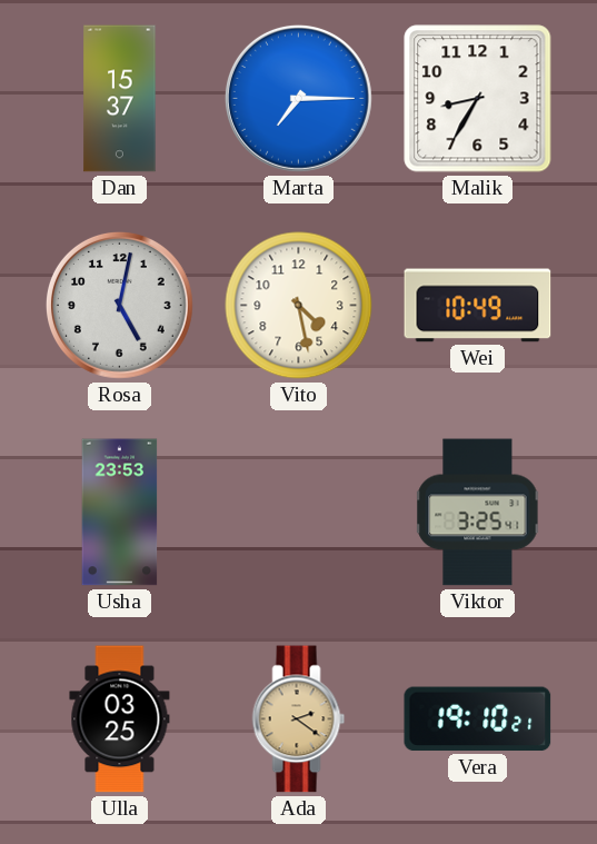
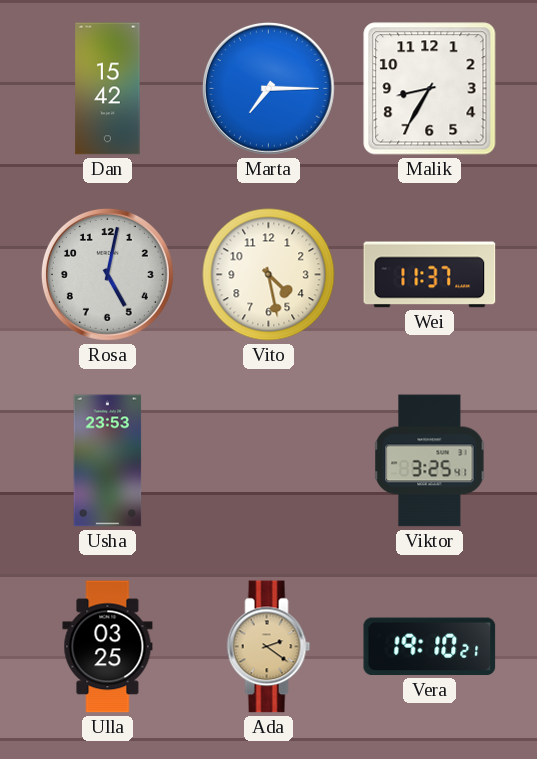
Dan: 15:37 -> 15:42
Wei: 10:49 -> 11:37
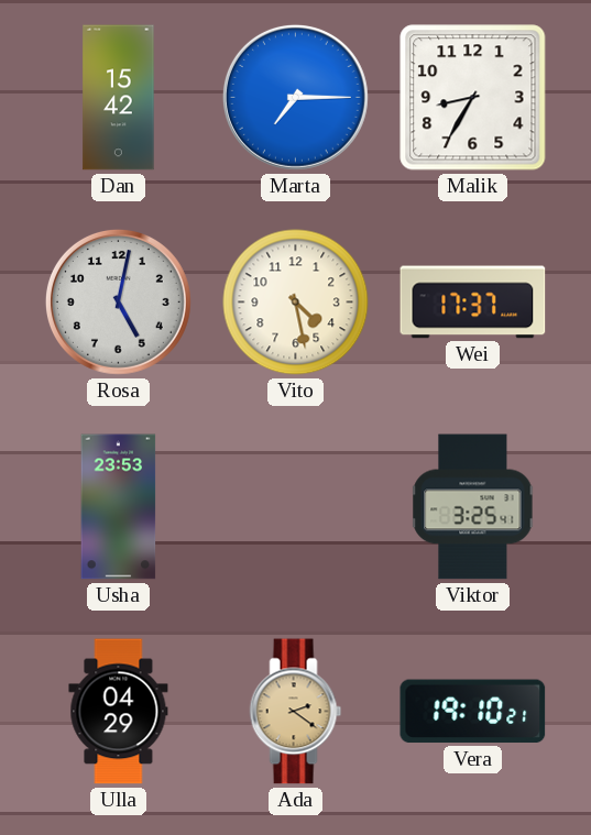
Wei: 11:37 -> 17:37
Ulla: 03:25 -> 04:29
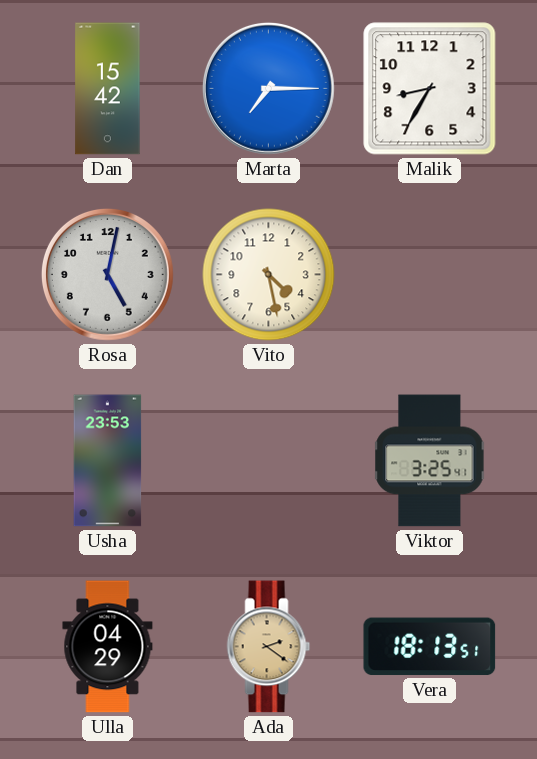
Wei: 17:37 -> none
Vera: 19:10 -> 18:13
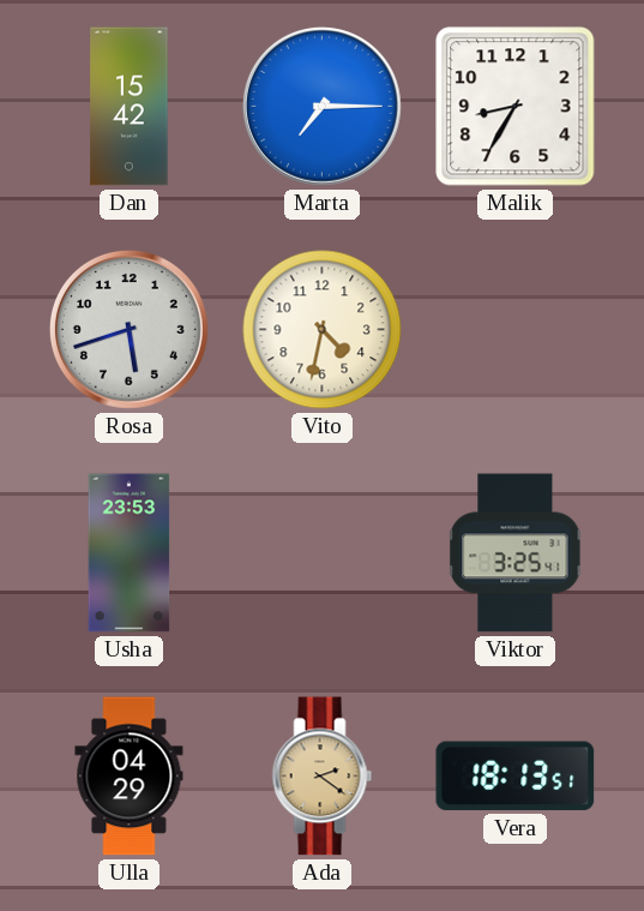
Rosa: 5:02 -> 5:42
Vito: 4:28 -> 4:32
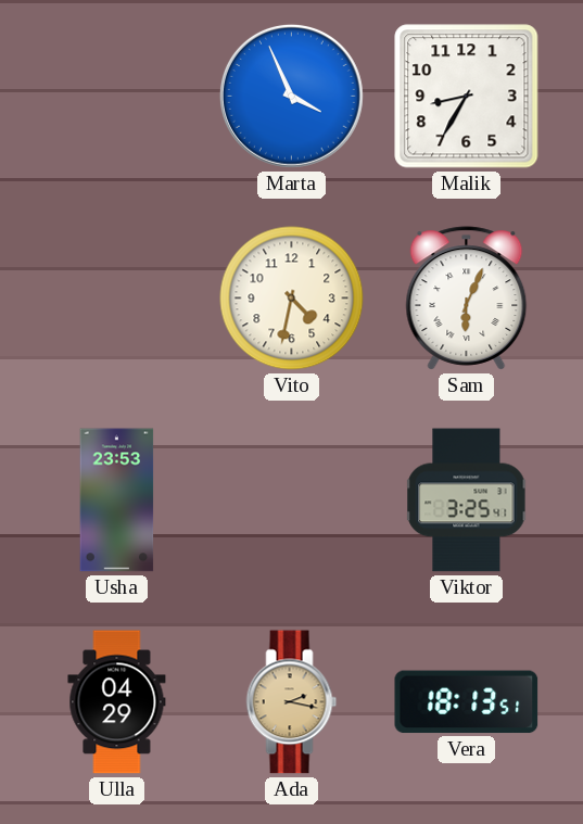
Dan: 15:42 -> none
Marta: 7:15 -> 3:56
Rosa: 5:42 -> none
Sam: none -> 6:04
Ada: 2:21 -> 2:17
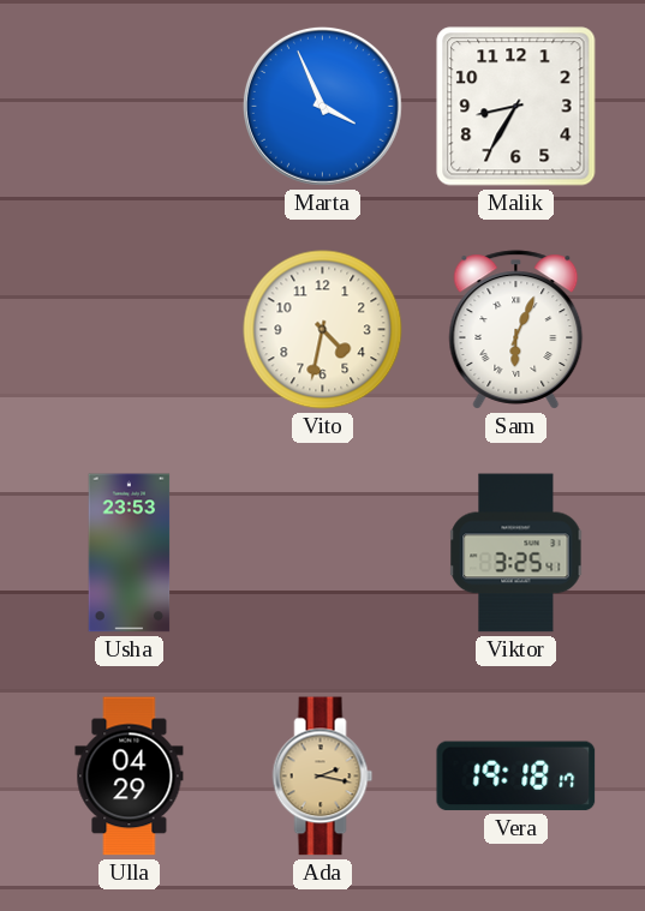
Vera: 18:13 -> 19:18
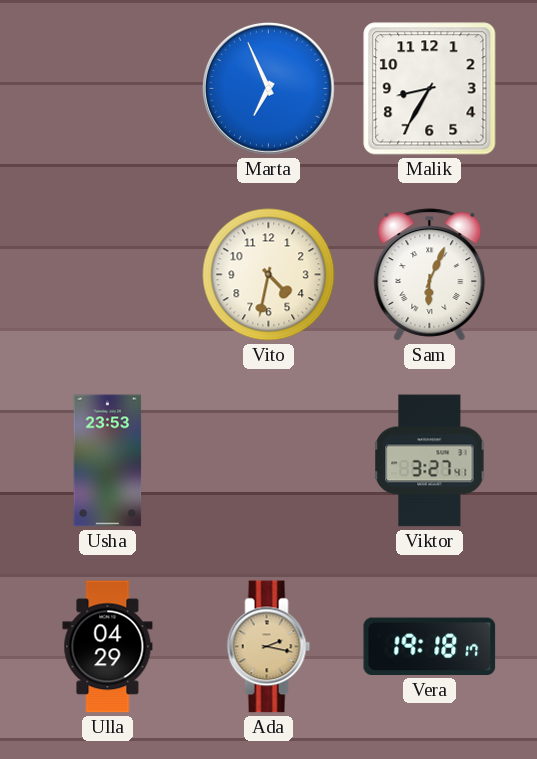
Marta: 3:56 -> 6:56
Viktor: 3:25 -> 3:27
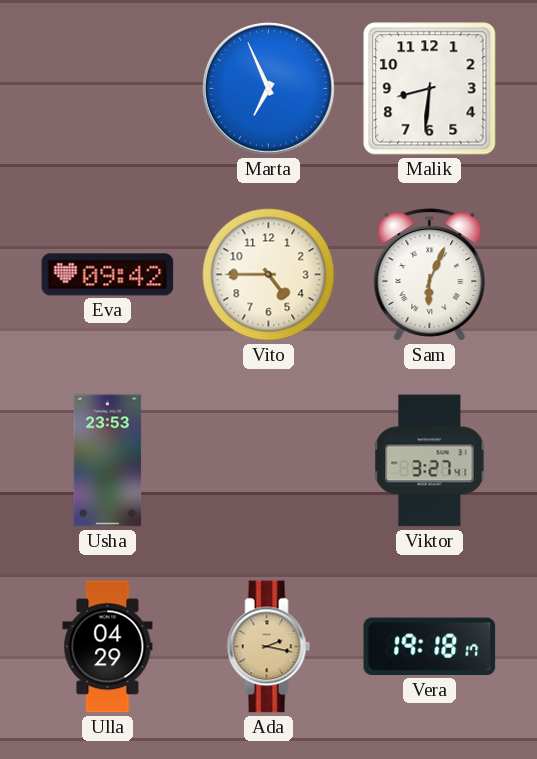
Malik: 8:35 -> 8:31
Eva: none -> 09:42
Vito: 4:32 -> 4:45
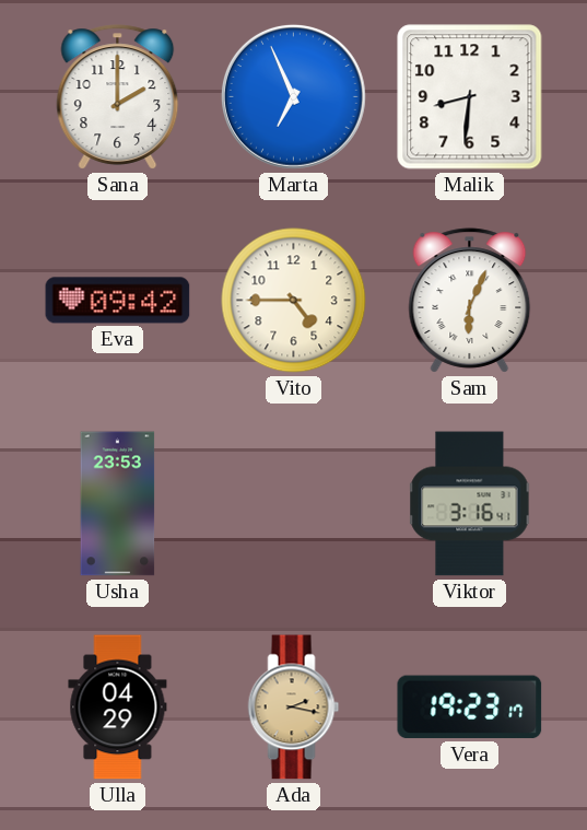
Sana: none -> 2:00
Viktor: 3:27 -> 3:16
Vera: 19:18 -> 19:23
